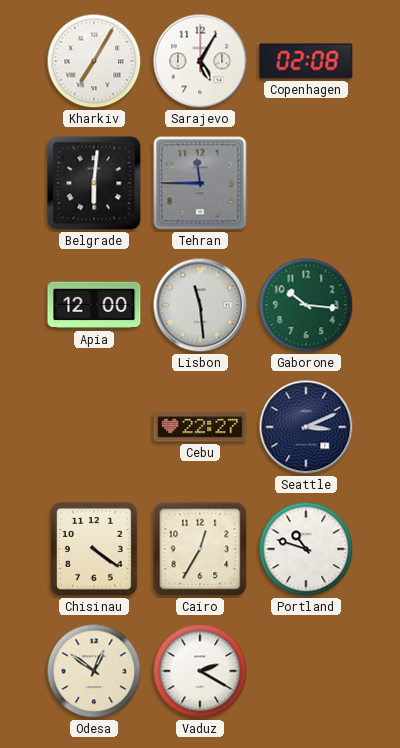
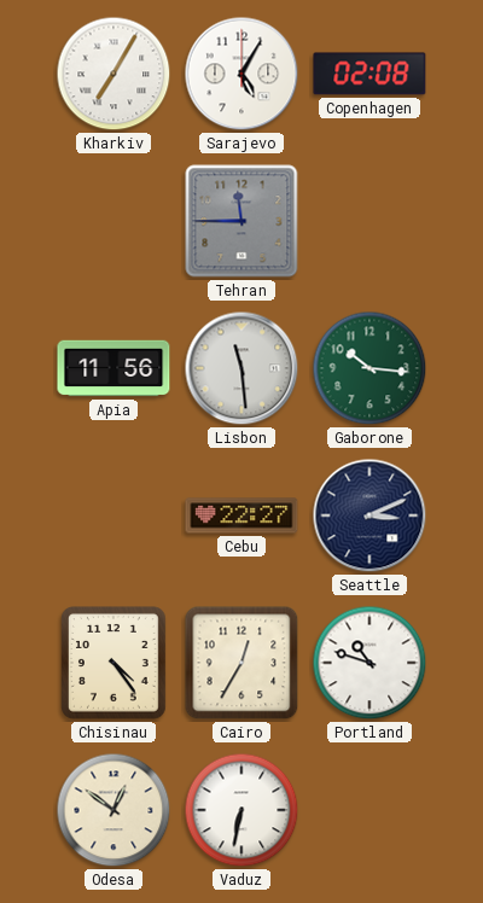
Belgrade: 6:01 -> none
Apia: 12:00 -> 11:56
Chisinau: 4:21 -> 4:24
Vaduz: 2:20 -> 6:32
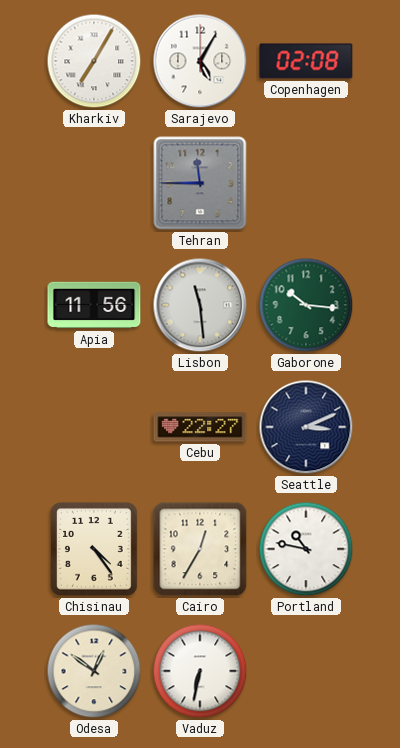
Portland: 10:48 -> 10:47
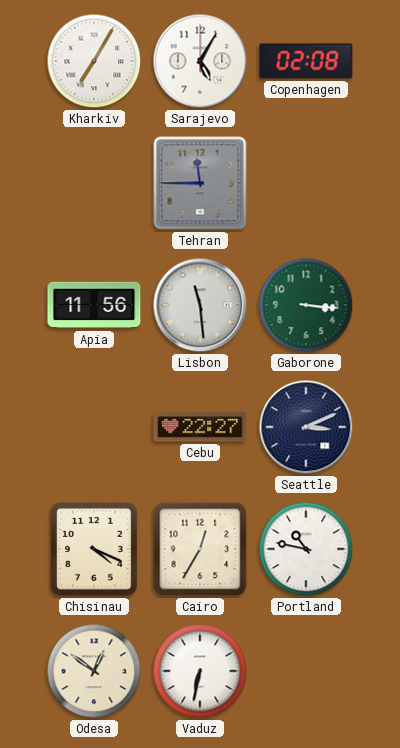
Gaborone: 10:16 -> 3:16
Chisinau: 4:24 -> 4:19
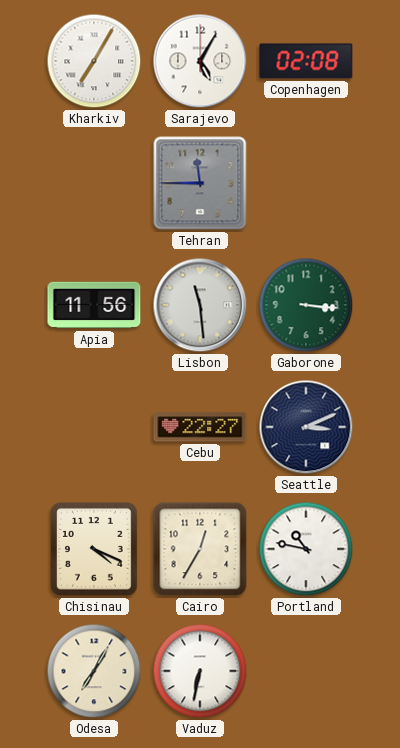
Odesa: 12:51 -> 7:05
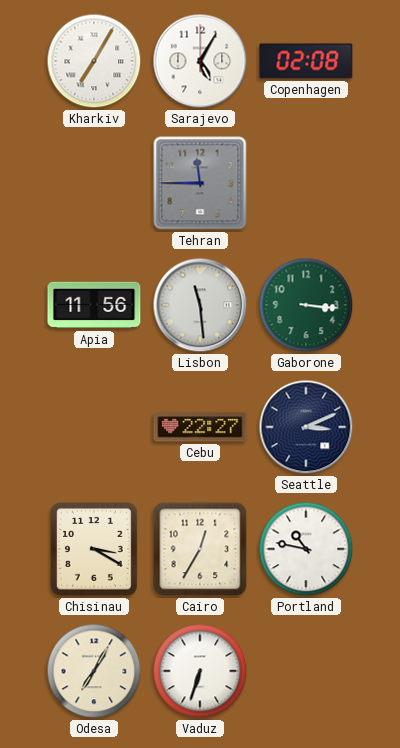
Chisinau: 4:19 -> 3:20
Vaduz: 6:32 -> 6:33
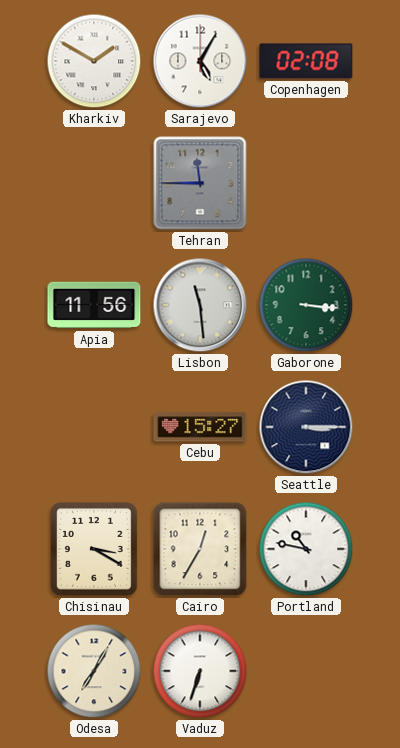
Kharkiv: 7:05 -> 1:50
Cebu: 22:27 -> 15:27
Seattle: 3:11 -> 3:15
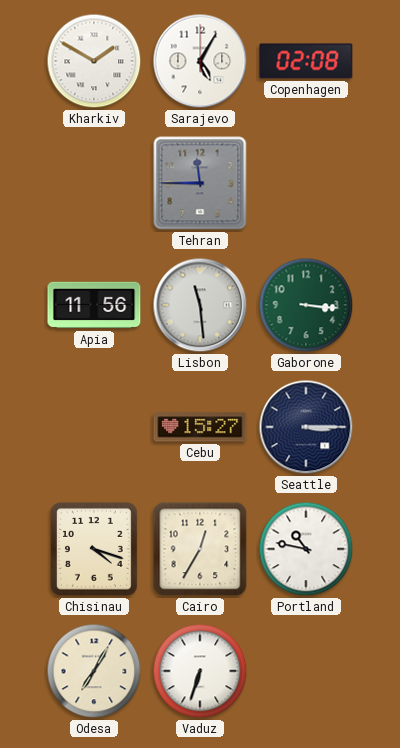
Chisinau: 3:20 -> 4:18
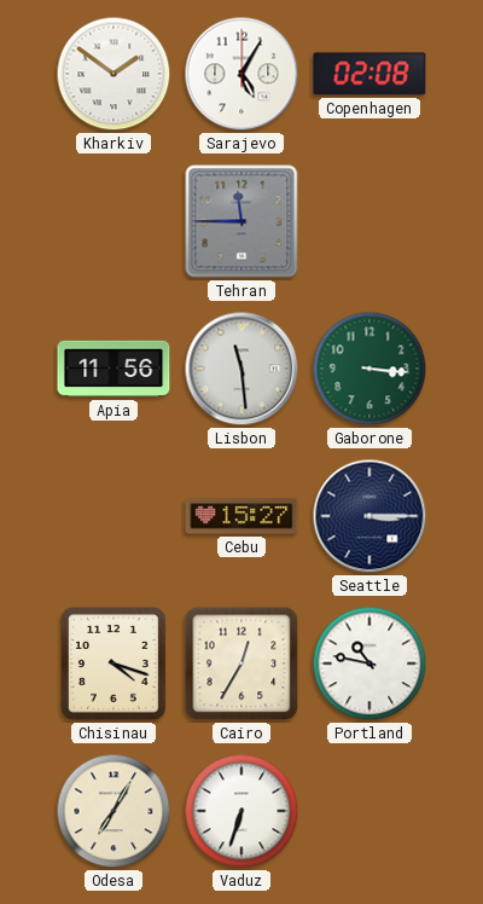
Kharkiv: 1:50 -> 1:51
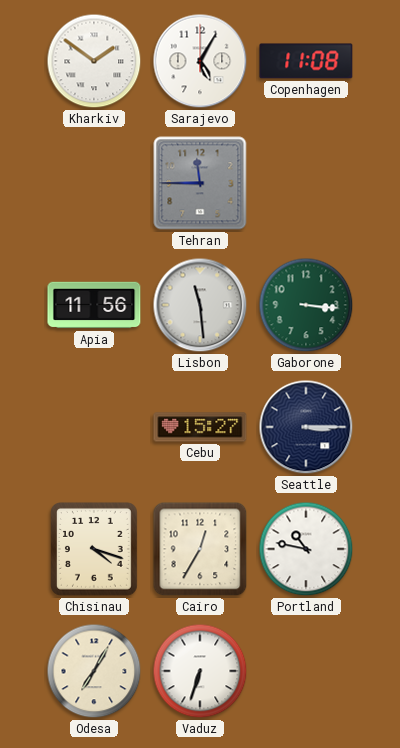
Copenhagen: 02:08 -> 11:08
